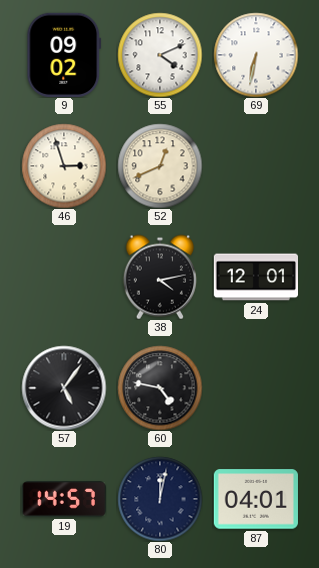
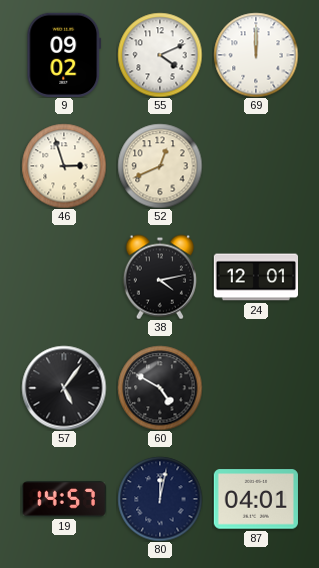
69: 6:32 -> 12:00
60: 4:47 -> 4:50
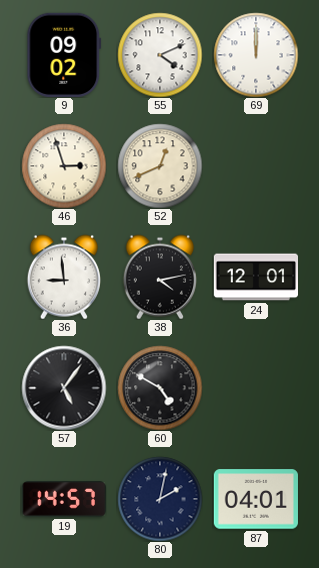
36: none -> 8:59
80: 12:02 -> 2:02
